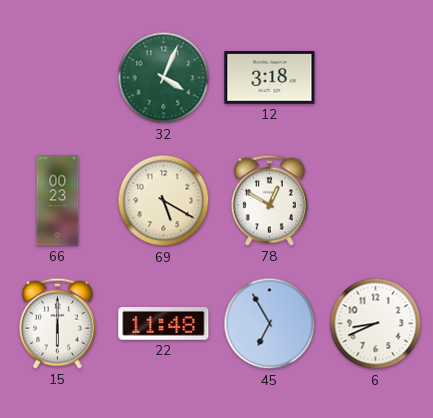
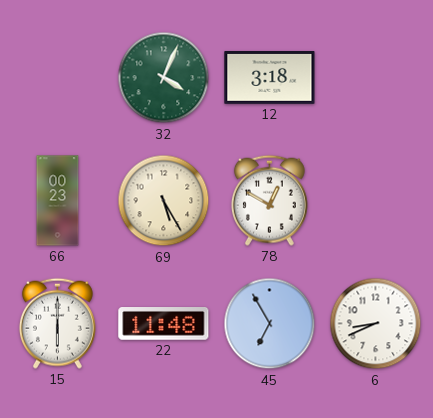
69: 5:20 -> 5:25
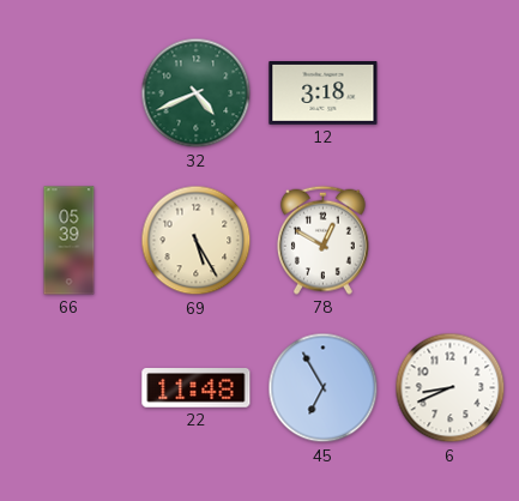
32: 4:04 -> 4:41
66: 00:23 -> 05:39
15: 6:00 -> none
